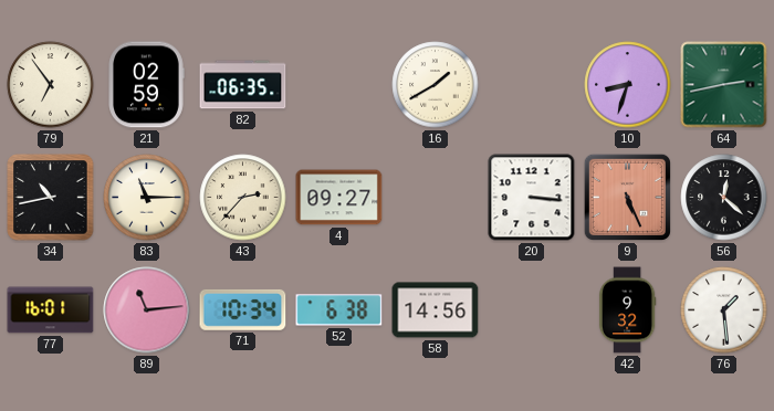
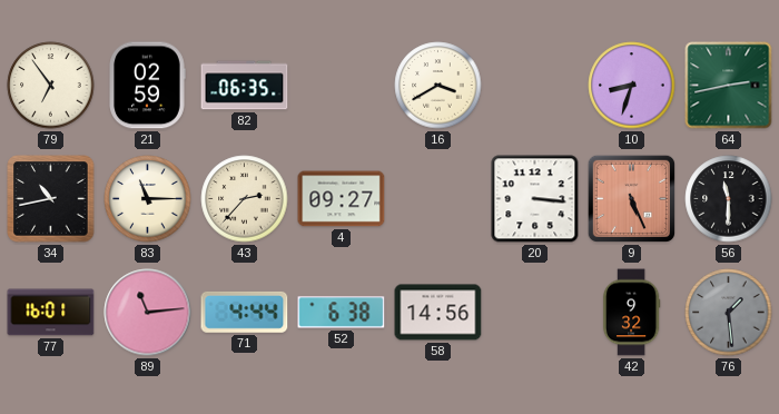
16: 1:40 -> 3:40
56: 12:22 -> 11:30
71: 10:34 -> 4:44
76 dial: white -> grey
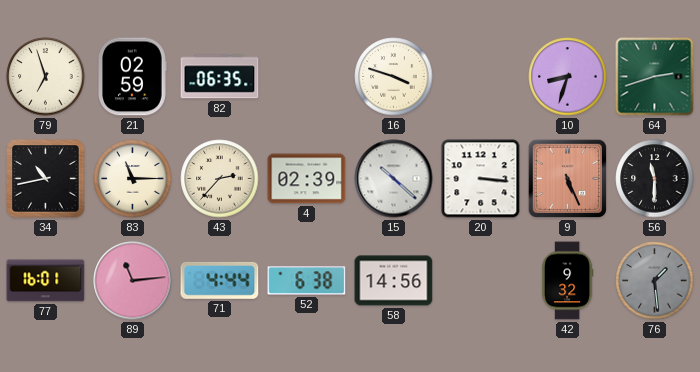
79: 6:54 -> 6:57
16: 3:40 -> 3:48
64: 2:43 -> 2:42
4: 09:27 -> 02:39
15: none -> 10:22
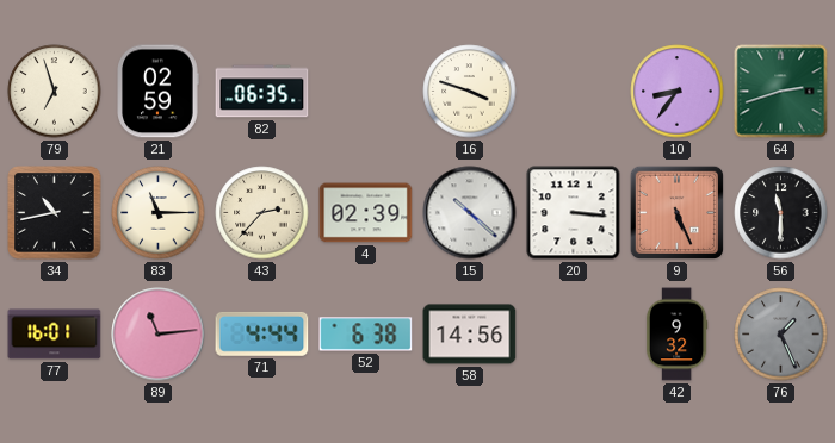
10: 8:33 -> 8:36
76: 1:29 -> 1:26
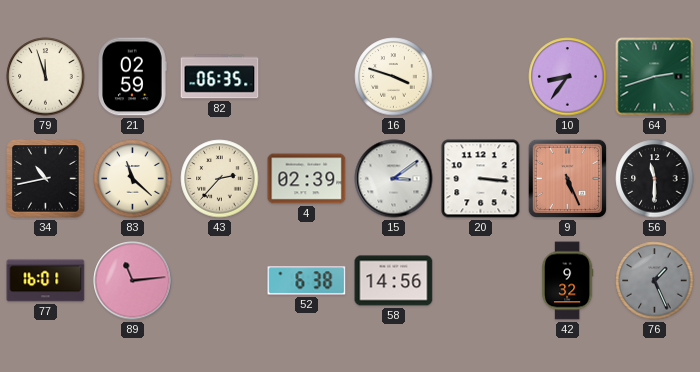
79: 6:57 -> 11:57
83: 11:15 -> 11:22
15: 10:22 -> 3:09
71: 4:44 -> none
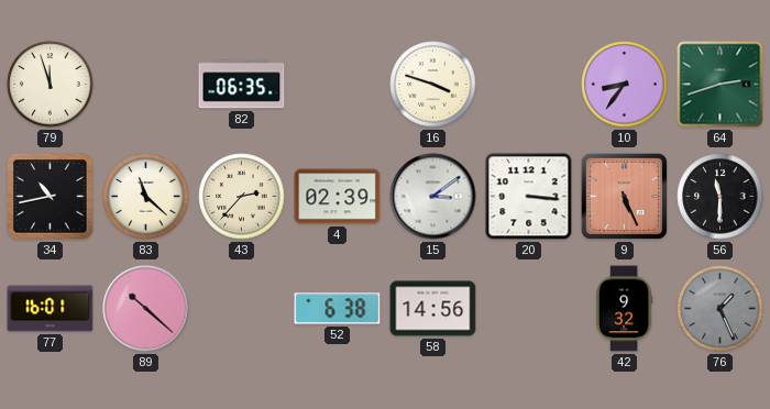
21: 02:59 -> none
89: 11:14 -> 10:22
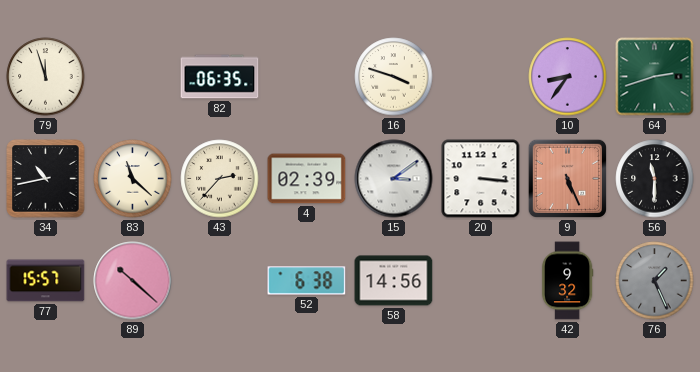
77: 16:01 -> 15:57
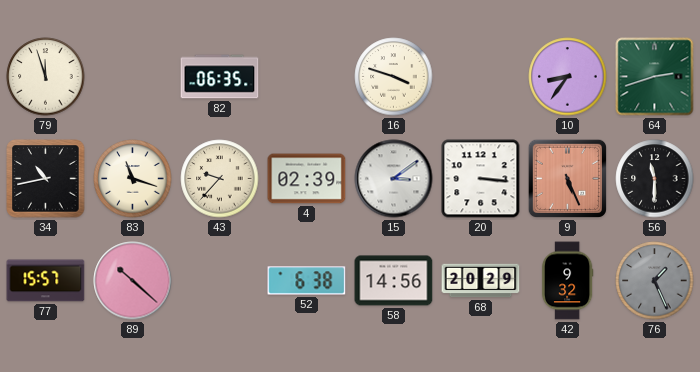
83: 11:22 -> 11:18
43: 2:37 -> 9:37
68: none -> 20:29
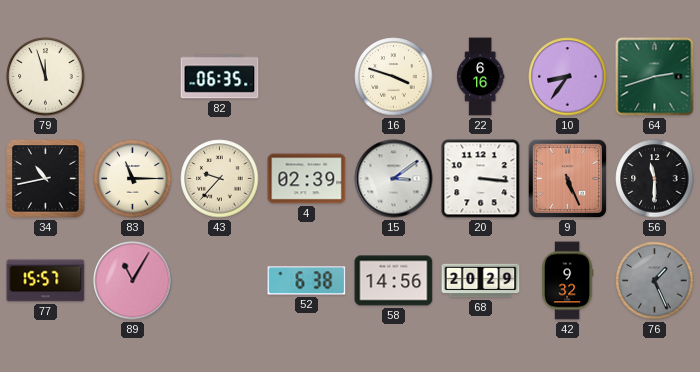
22: none -> 6:16
83: 11:18 -> 11:15
89: 10:22 -> 11:05
